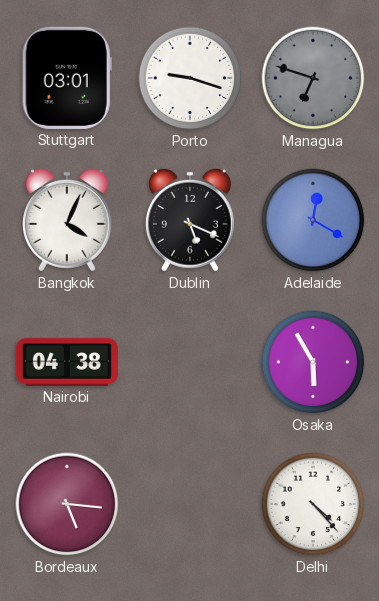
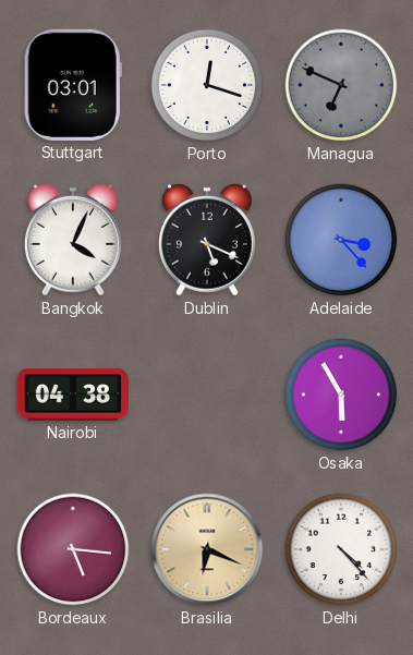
Porto: 9:18 -> 12:18
Managua: 6:48 -> 6:49
Adelaide: 12:20 -> 3:23
Brasilia: none -> 6:19
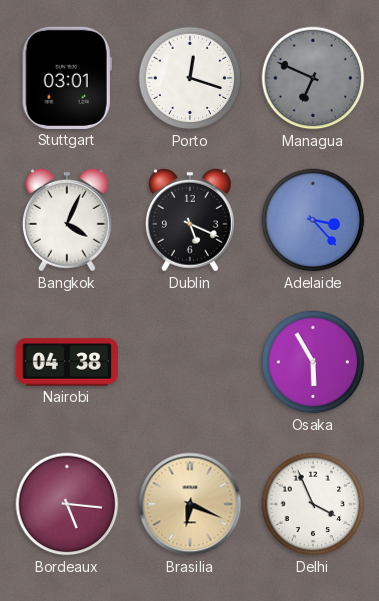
Delhi: 4:23 -> 3:56
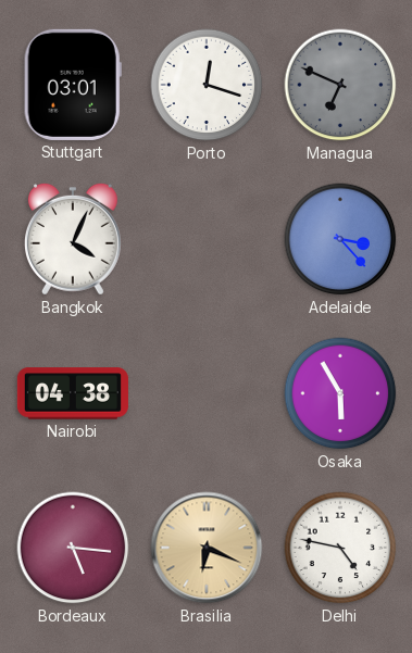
Dublin: 5:19 -> none
Delhi: 3:56 -> 4:47
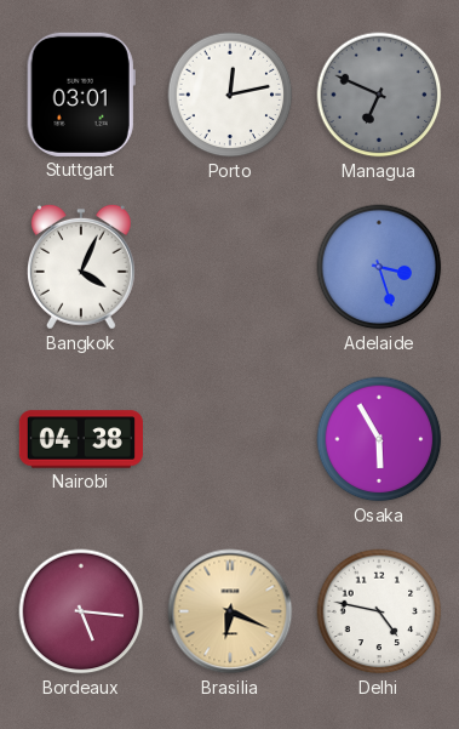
Porto: 12:18 -> 12:13
Adelaide: 3:23 -> 3:27
